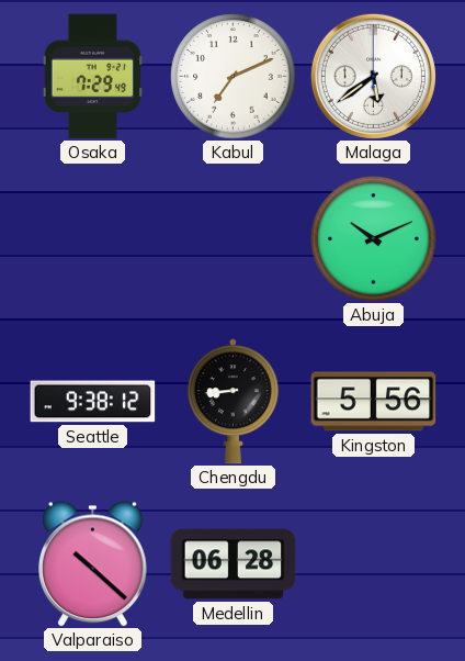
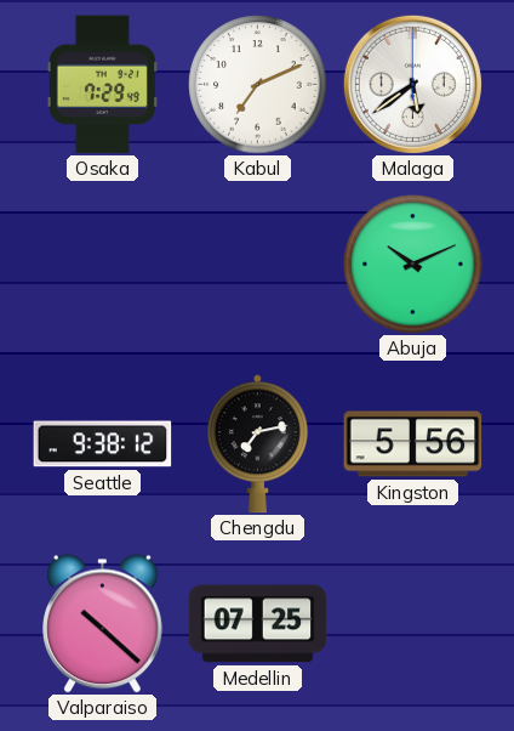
Chengdu: 8:44 -> 7:13
Medellin: 06:28 -> 07:25
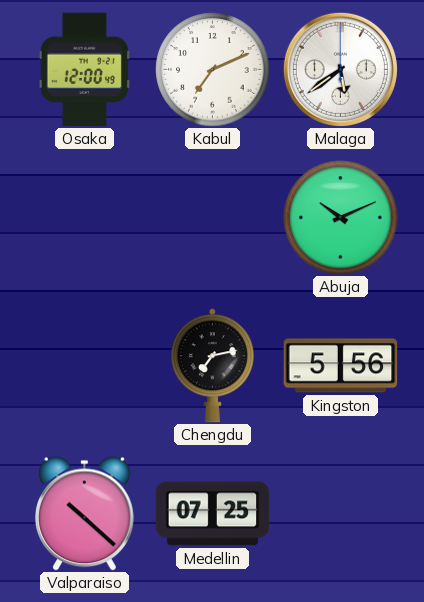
Osaka: 7:29 -> 12:00
Seattle: 9:38 -> none
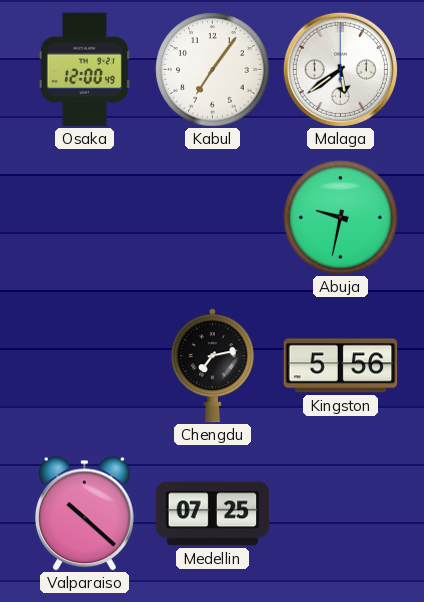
Kabul: 7:11 -> 7:06
Abuja: 10:11 -> 9:32
